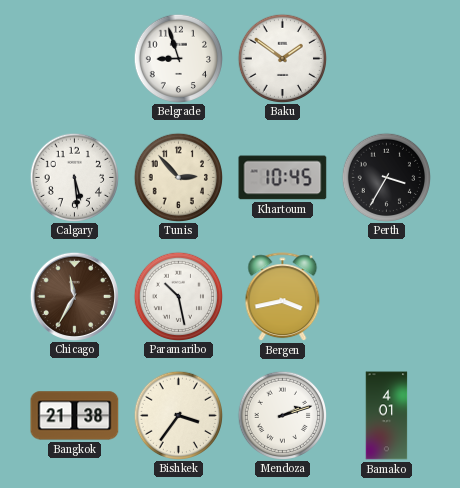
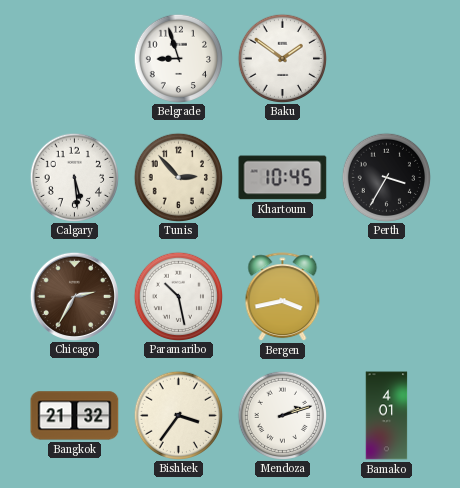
Chicago: 11:35 -> 2:35
Bangkok: 21:38 -> 21:32
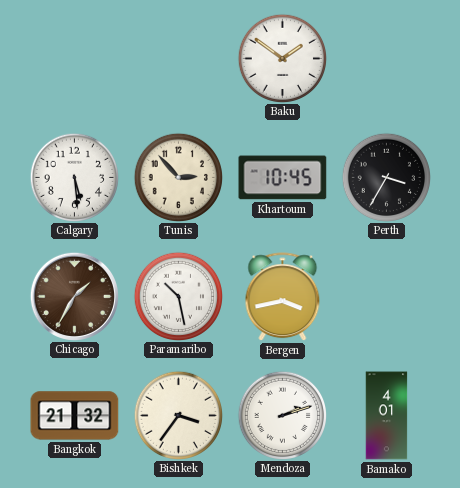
Belgrade: 8:57 -> none
Chicago: 2:35 -> 1:35
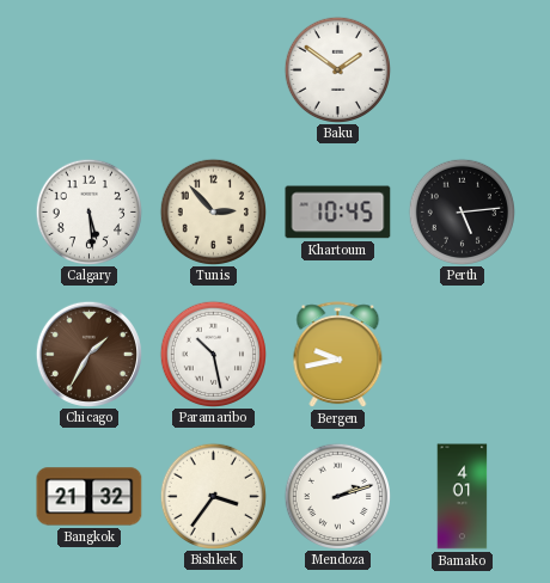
Perth: 3:35 -> 5:14
Bergen: 3:43 -> 9:43
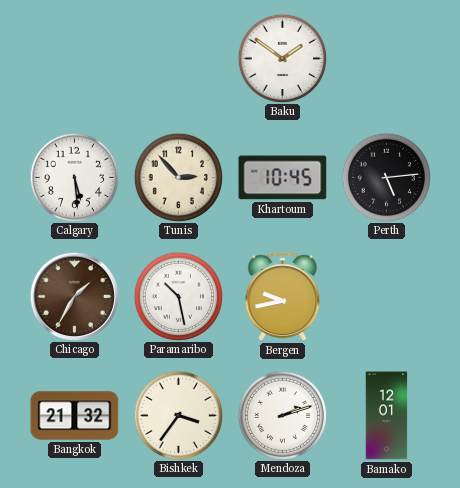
Bamako: 4:01 -> 12:01
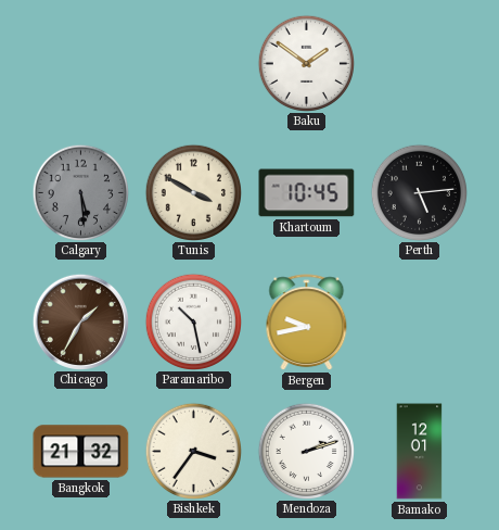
Calgary dial: white -> grey
Tunis: 2:53 -> 3:50
